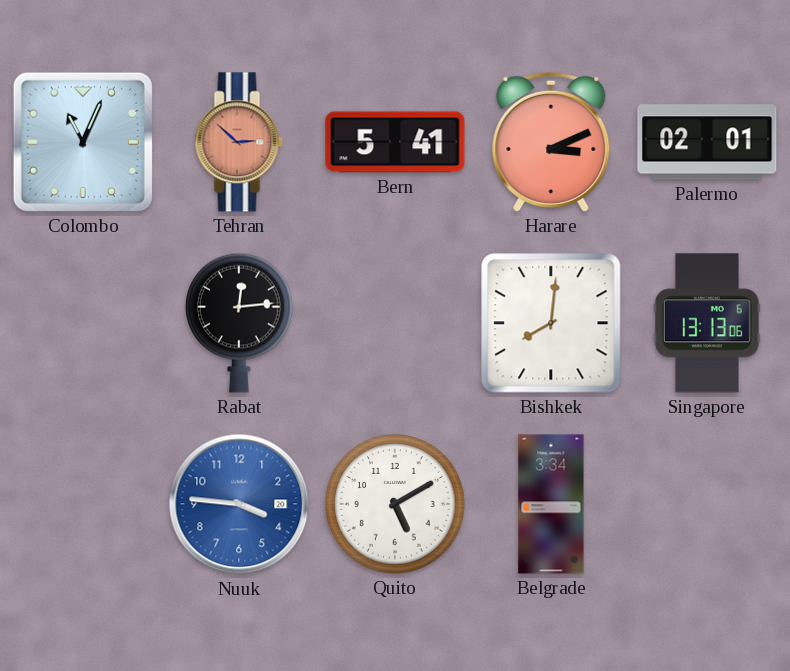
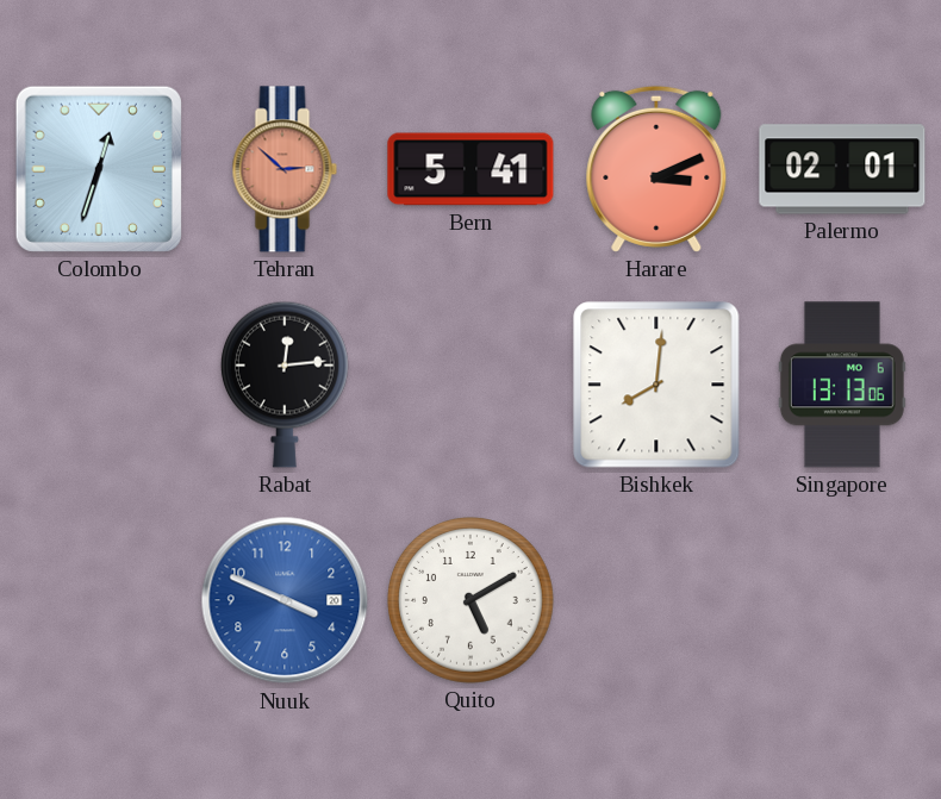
Colombo: 11:04 -> 12:33
Nuuk: 3:46 -> 3:49
Belgrade: 3:34 -> none
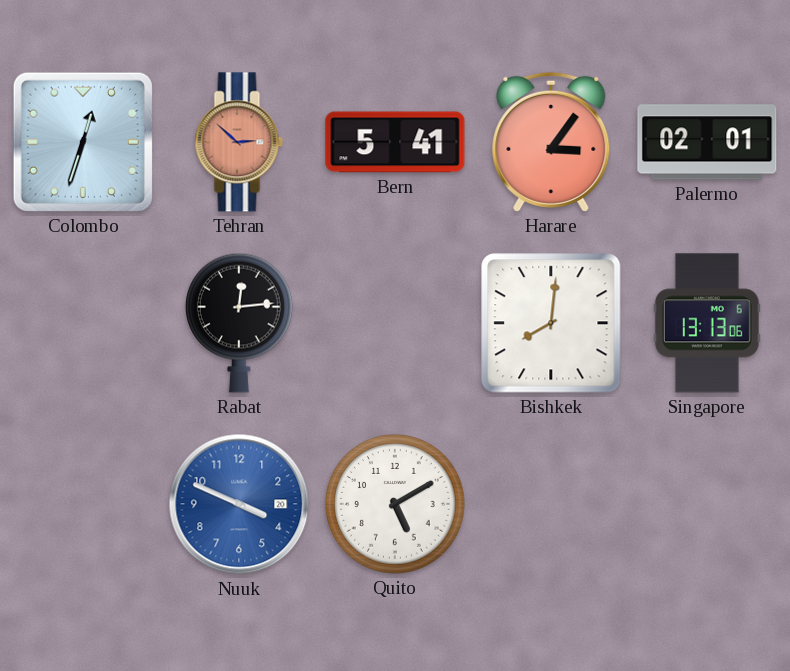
Harare: 3:11 -> 3:06
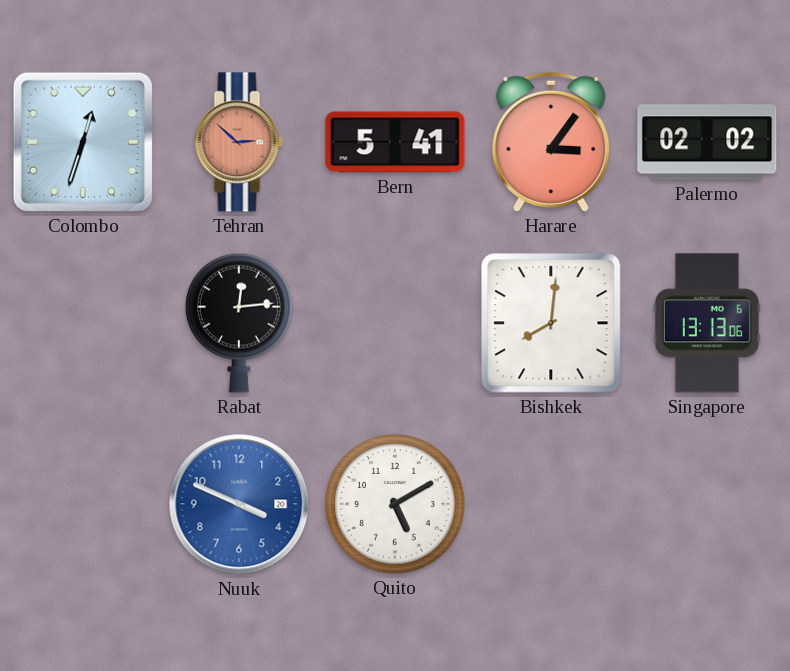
Palermo: 02:01 -> 02:02
